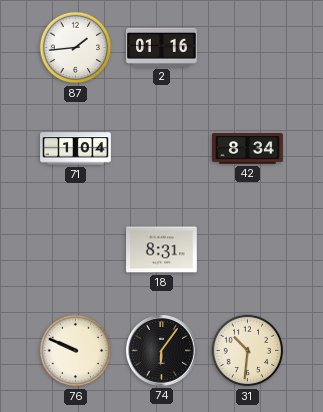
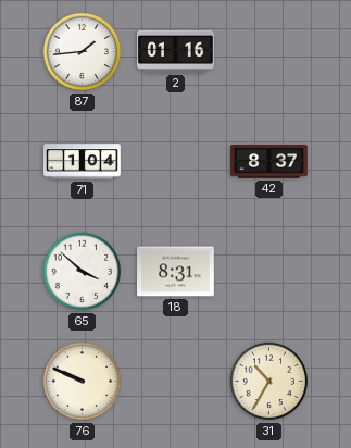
42: 8:34 -> 8:37
65: none -> 3:52
74: 6:06 -> none
31: 10:31 -> 10:35
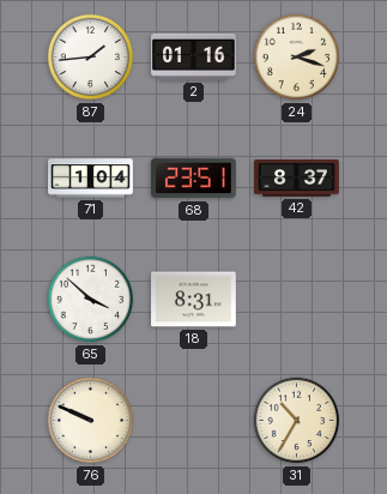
24: none -> 2:18
68: none -> 23:51
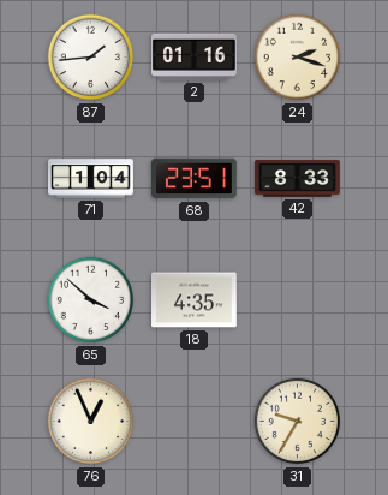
42: 8:37 -> 8:33
18: 8:31 -> 4:35
76: 9:49 -> 12:56
31: 10:35 -> 9:35
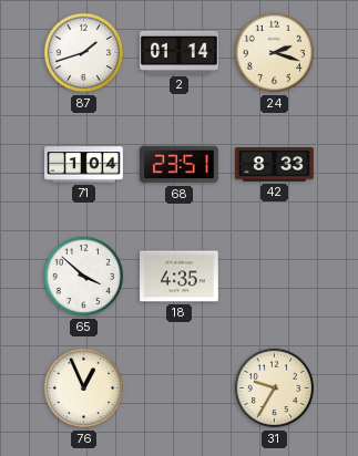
87: 1:44 -> 1:42
2: 01:16 -> 01:14
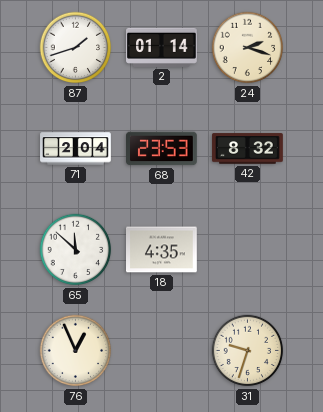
71: 1:04 -> 2:04
68: 23:51 -> 23:53
42: 8:33 -> 8:32
65: 3:52 -> 11:52
31: 9:35 -> 9:33
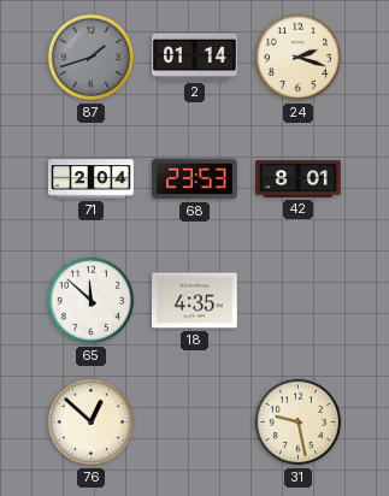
87 dial: white -> grey
42: 8:32 -> 8:01
76: 12:56 -> 12:52
31: 9:33 -> 9:28
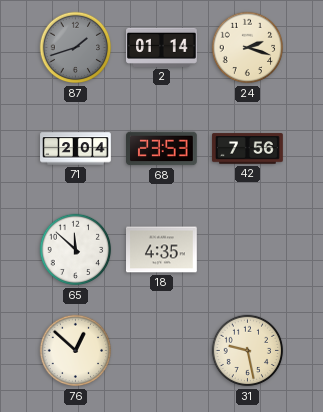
42: 8:01 -> 7:56
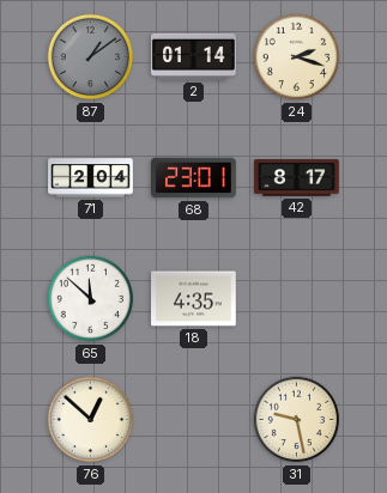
87: 1:42 -> 1:09
68: 23:53 -> 23:01
42: 7:56 -> 8:17
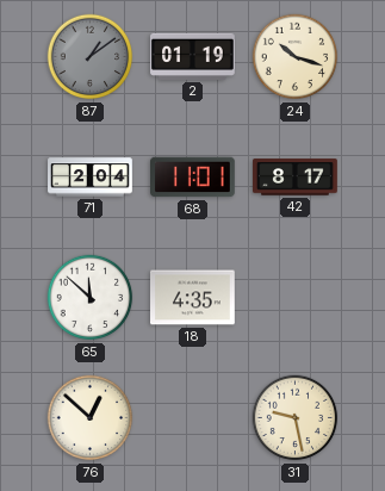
2: 01:14 -> 01:19
24: 2:18 -> 10:18
68: 23:01 -> 11:01
